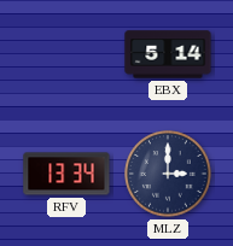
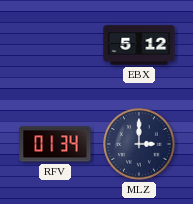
EBX: 5:14 -> 5:12
RFV: 13:34 -> 01:34
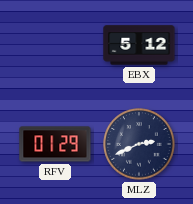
RFV: 01:34 -> 01:29
MLZ: 3:00 -> 2:41
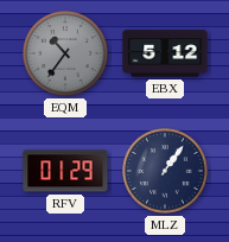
EQM: none -> 10:36
MLZ: 2:41 -> 1:06
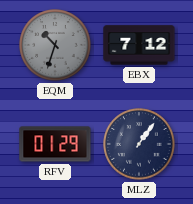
EQM: 10:36 -> 10:33
EBX: 5:12 -> 7:12
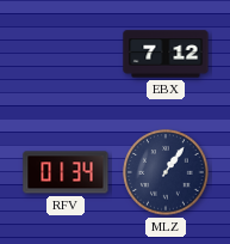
EQM: 10:33 -> none
RFV: 01:29 -> 01:34
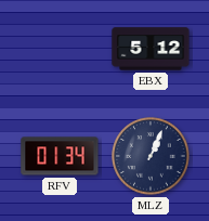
EBX: 7:12 -> 5:12
MLZ: 1:06 -> 1:04
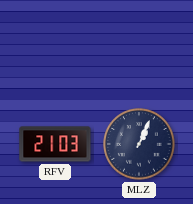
EBX: 5:12 -> none
RFV: 01:34 -> 21:03
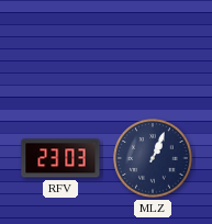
RFV: 21:03 -> 23:03
